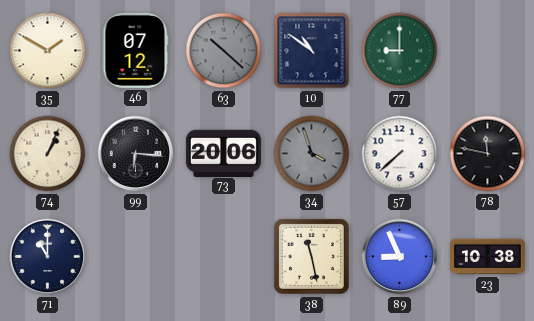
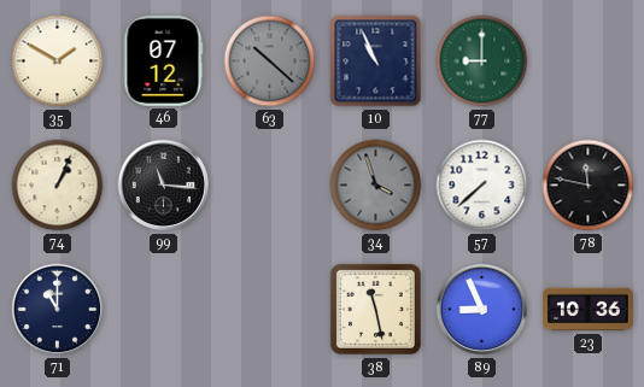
10: 10:51 -> 10:56
99: 6:16 -> 11:16
73: 20:06 -> none
23: 10:38 -> 10:36
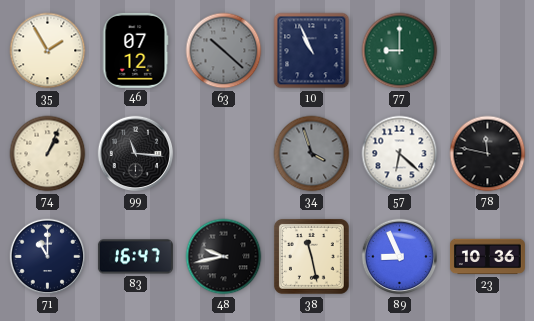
35: 1:50 -> 1:55
57: 7:38 -> 6:22
83: none -> 16:47
48: none -> 9:43
